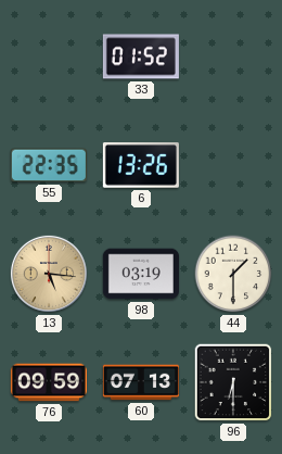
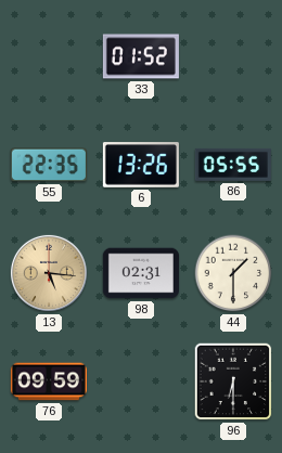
86: none -> 05:55
98: 03:19 -> 02:31
60: 07:13 -> none
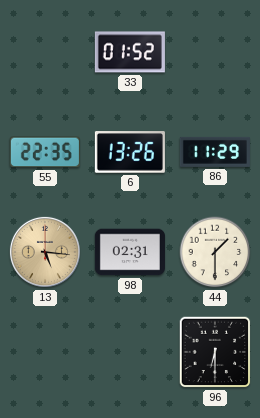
86: 05:55 -> 11:29
76: 09:59 -> none
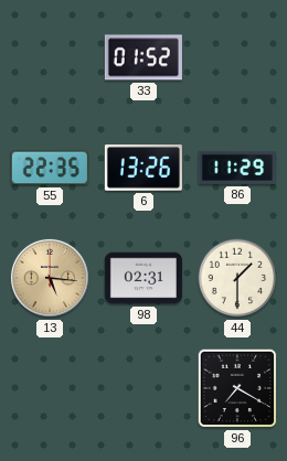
96: 6:30 -> 7:20
